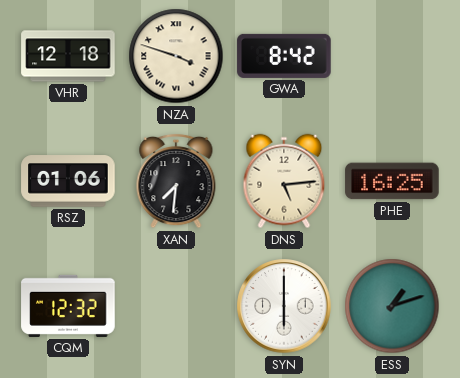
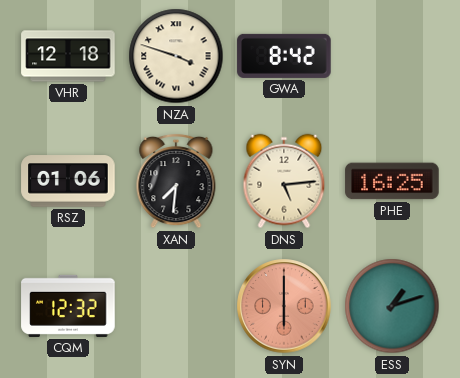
SYN dial: white -> salmon
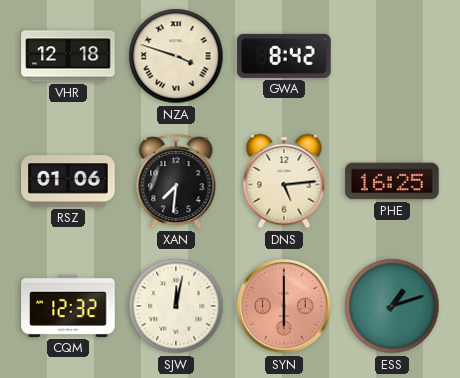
SJW: none -> 12:02
